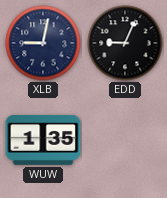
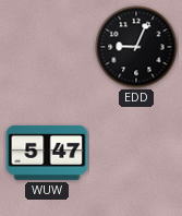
XLB: 9:02 -> none
WUW: 1:35 -> 5:47
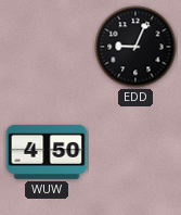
WUW: 5:47 -> 4:50
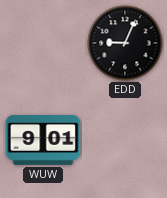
WUW: 4:50 -> 9:01
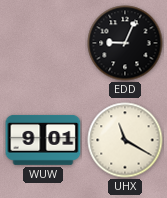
UHX: none -> 11:20
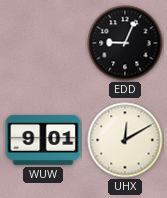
UHX: 11:20 -> 12:10
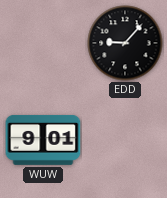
EDD: 9:04 -> 9:07
UHX: 12:10 -> none
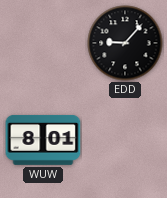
WUW: 9:01 -> 8:01
